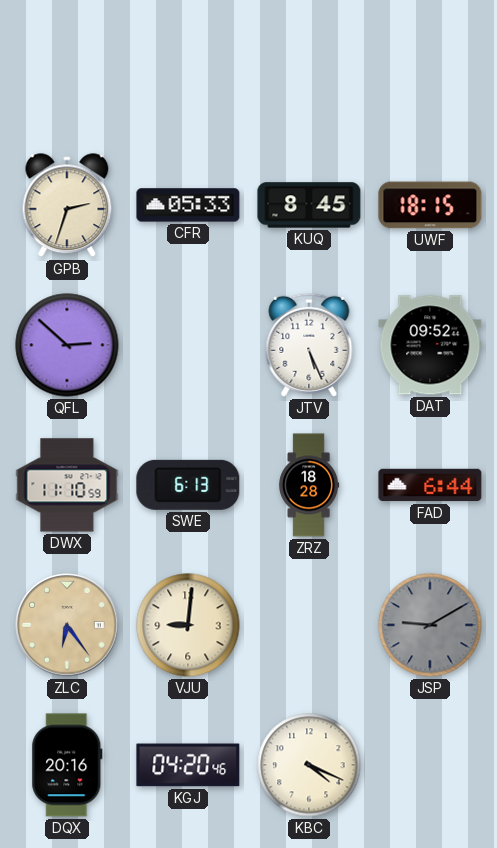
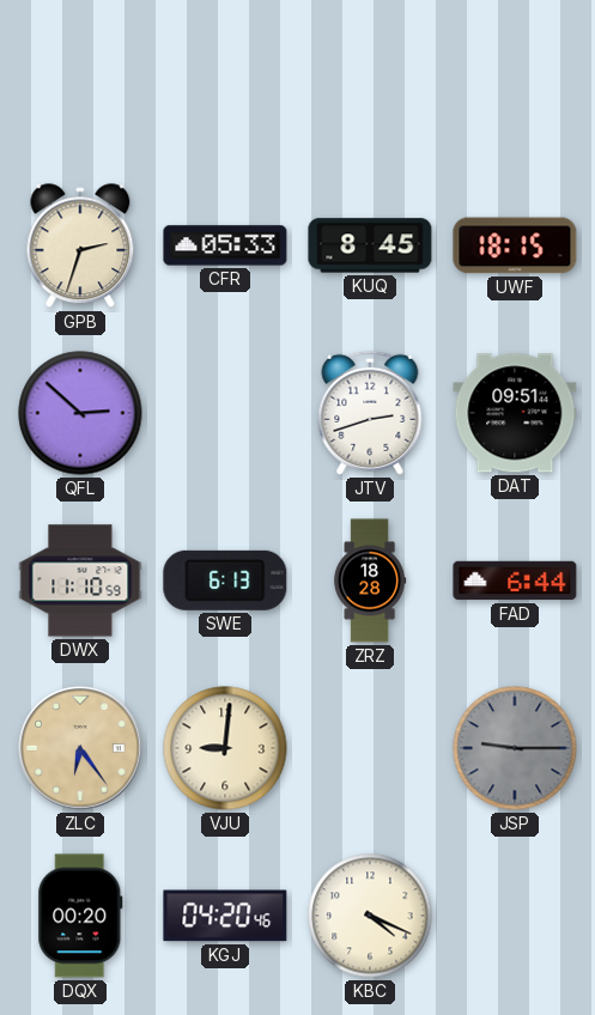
JTV: 5:26 -> 2:42
DAT: 09:52 -> 09:51
JSP: 9:10 -> 9:15
DQX: 20:16 -> 00:20
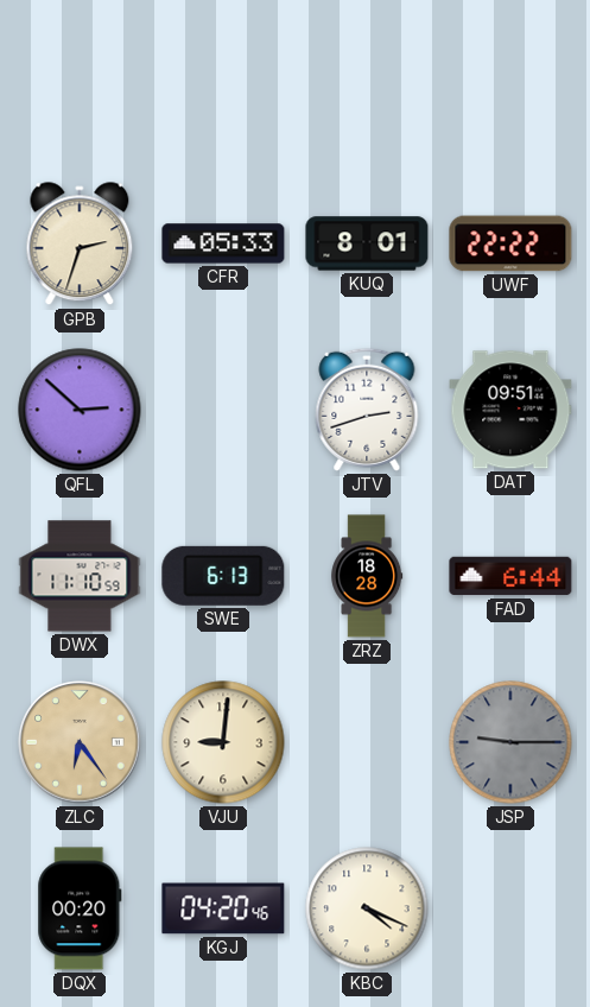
KUQ: 8:45 -> 8:01
UWF: 18:15 -> 22:22
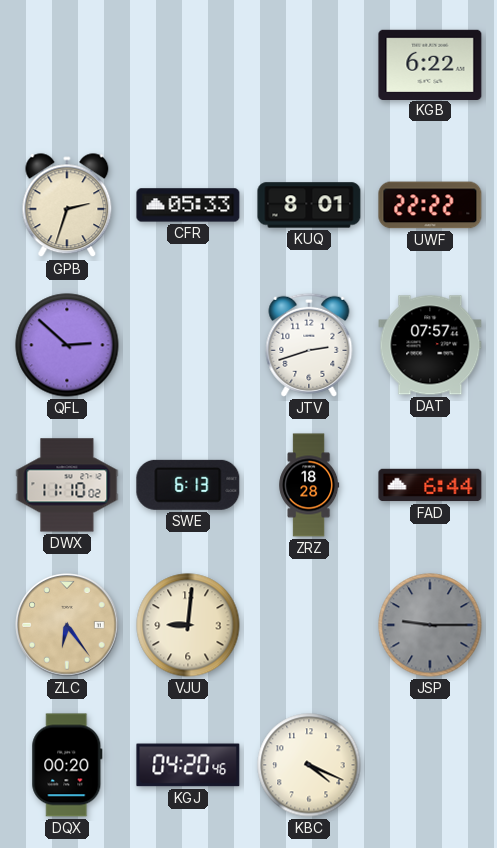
KGB: none -> 6:22
DAT: 09:51 -> 07:57
DWX: 11:10:59 -> 11:10:02
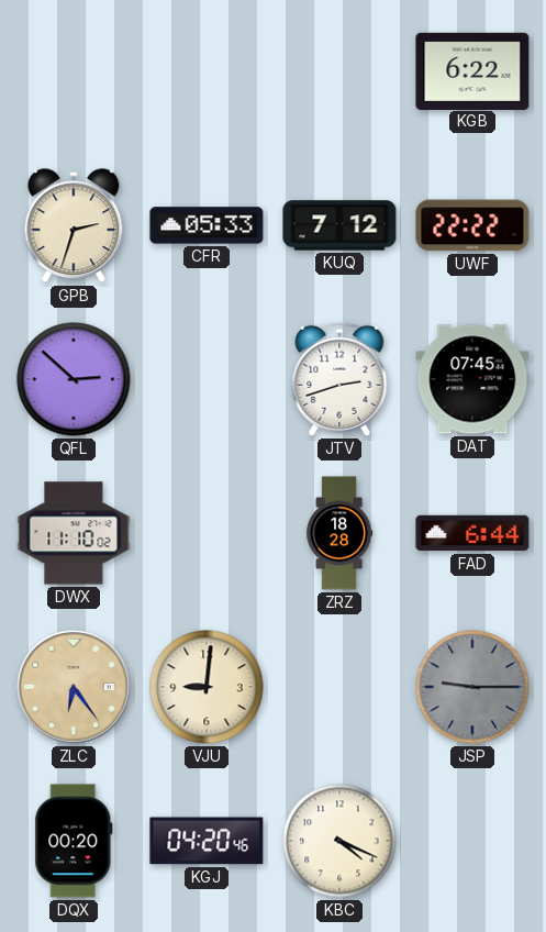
KUQ: 8:01 -> 7:12
DAT: 07:57 -> 07:45
SWE: 6:13 -> none
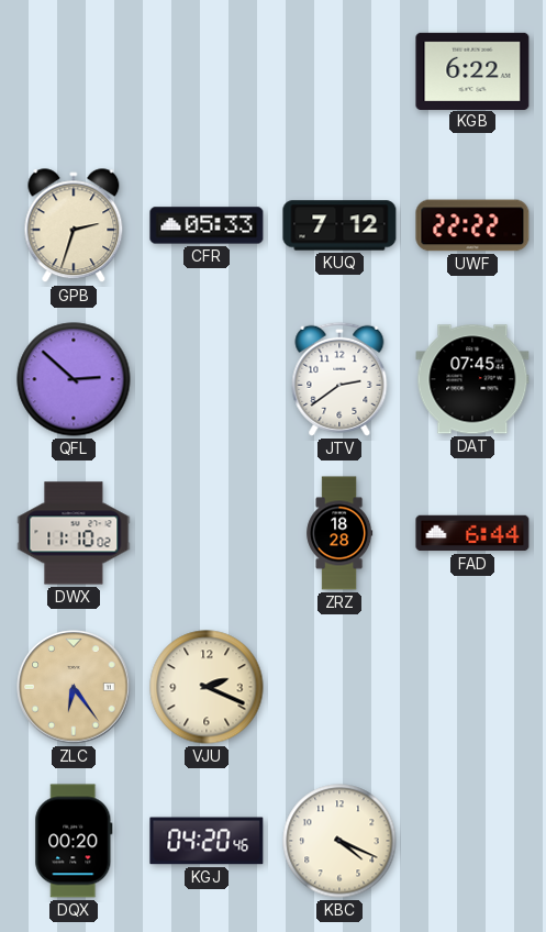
JTV: 2:42 -> 2:39
VJU: 9:01 -> 2:19
JSP: 9:15 -> none
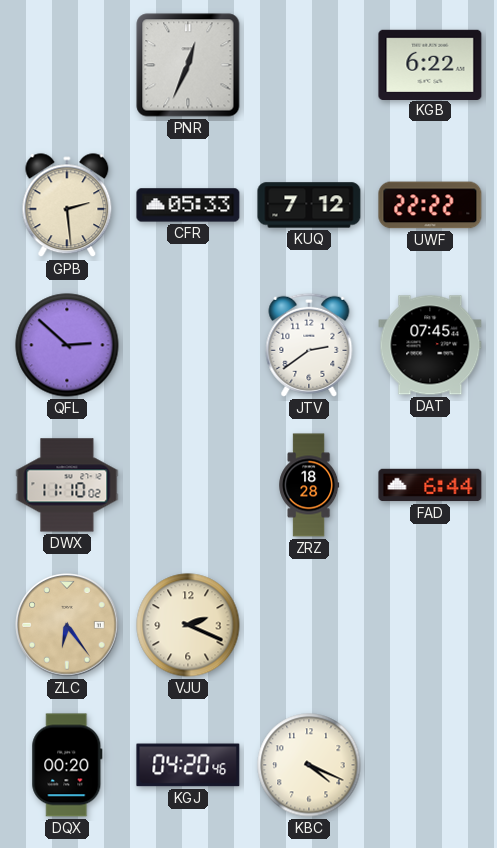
PNR: none -> 12:34
GPB: 2:33 -> 2:29
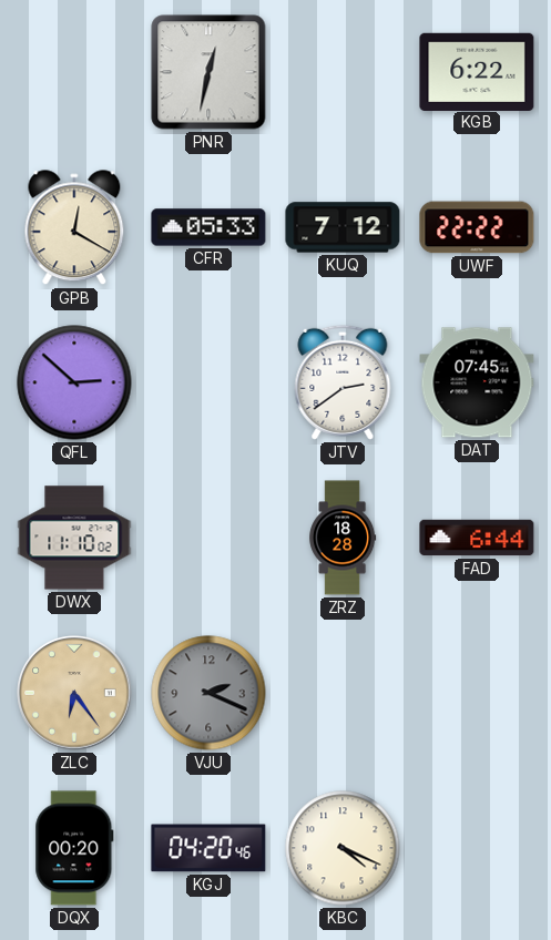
PNR: 12:34 -> 12:32
GPB: 2:29 -> 12:20
VJU dial: cream -> grey
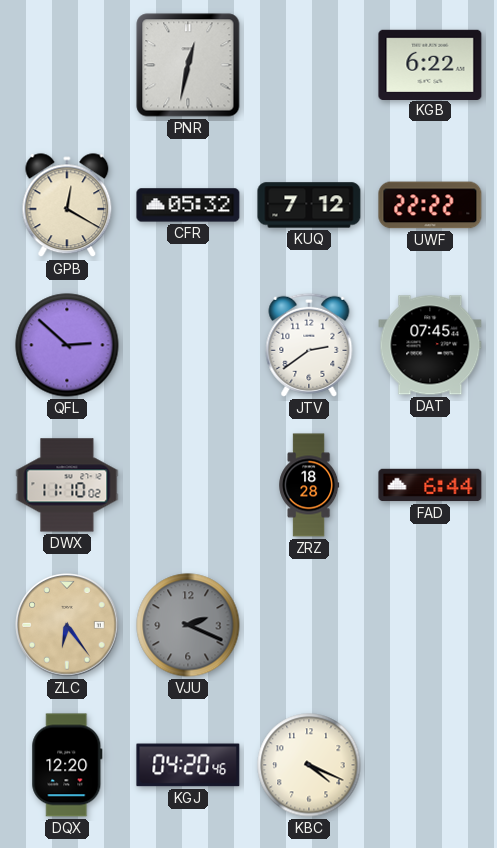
CFR: 05:33 -> 05:32
DQX: 00:20 -> 12:20
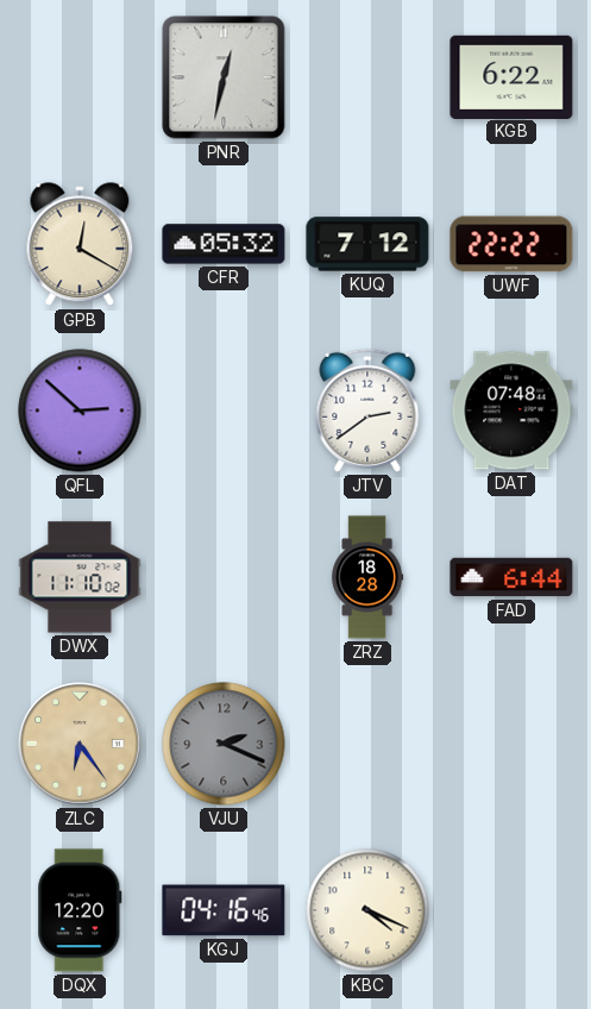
DAT: 07:45 -> 07:48
KGJ: 04:20 -> 04:16
